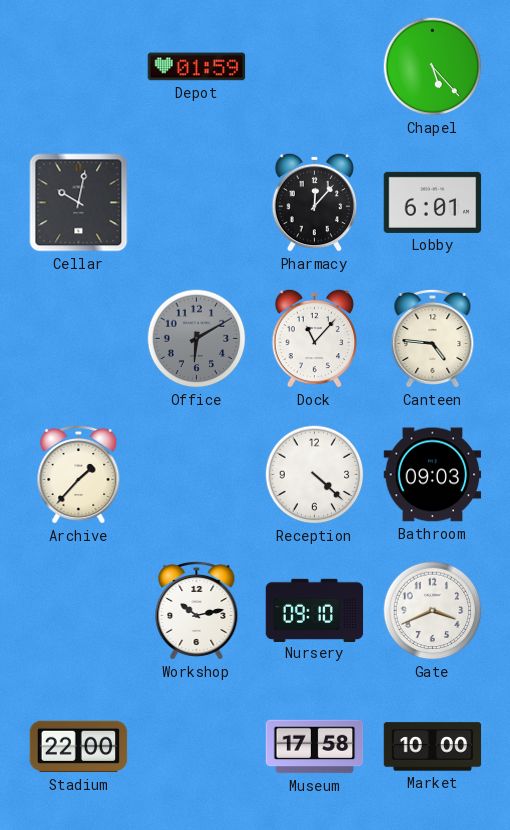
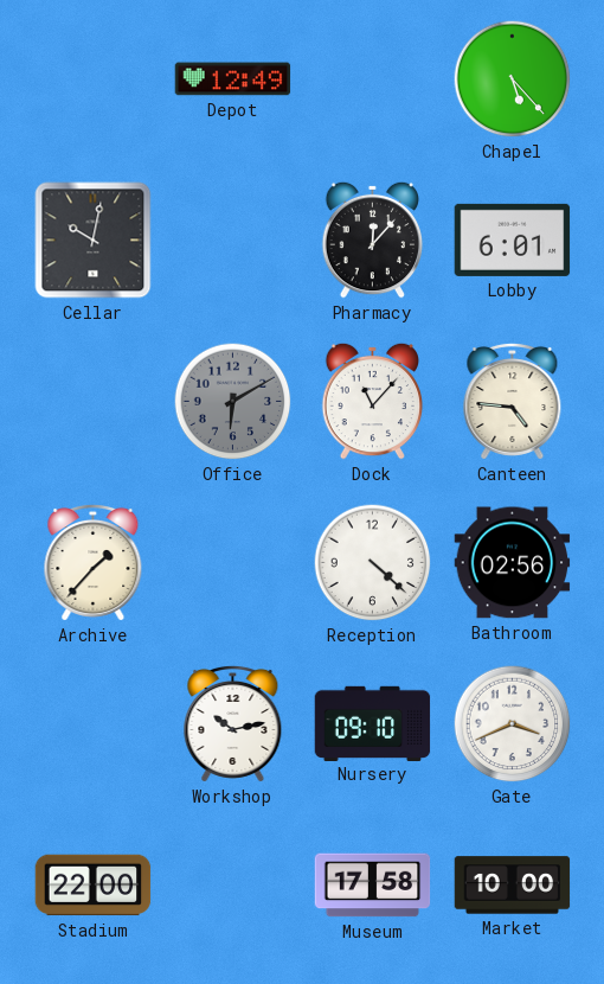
Depot: 01:59 -> 12:49
Bathroom: 09:03 -> 02:56
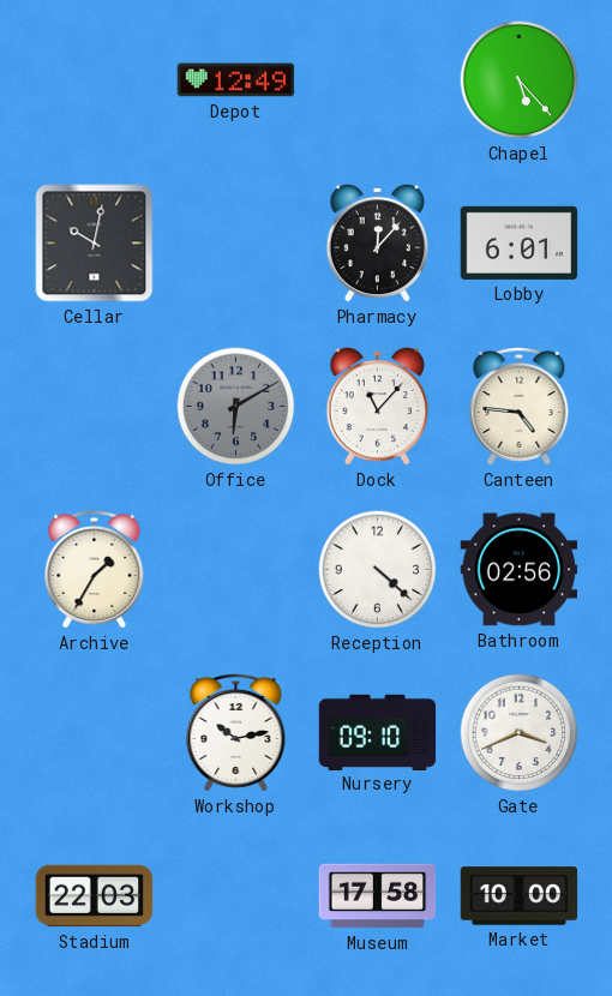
Archive: 1:37 -> 1:35
Stadium: 22:00 -> 22:03
